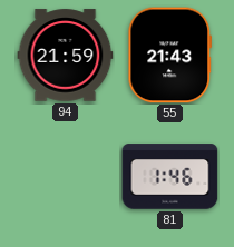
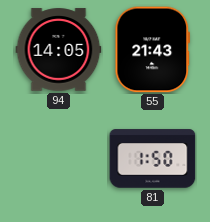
94: 21:59 -> 14:05
81: 1:46 -> 1:50
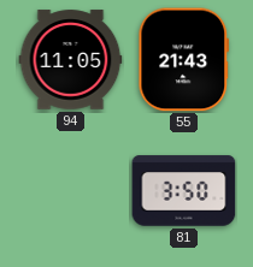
94: 14:05 -> 11:05
81: 1:50 -> 3:50
